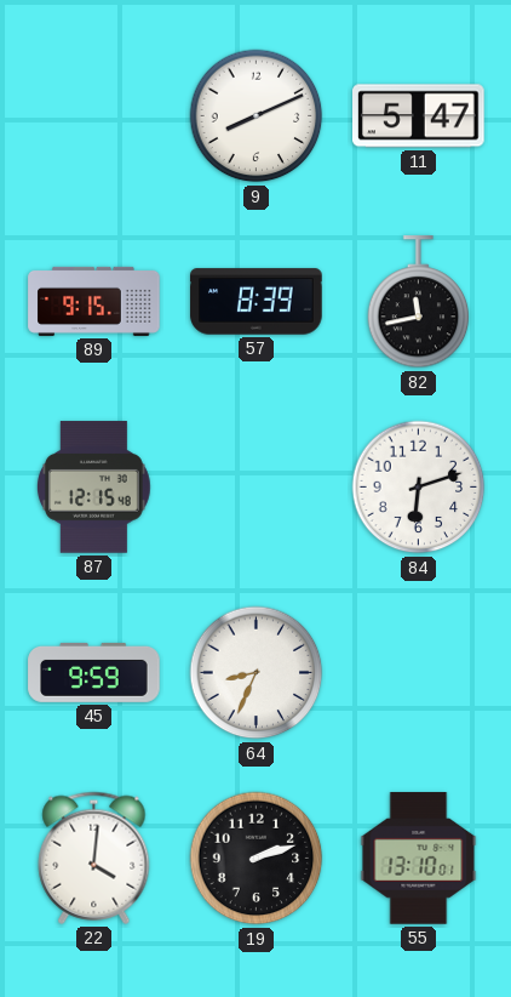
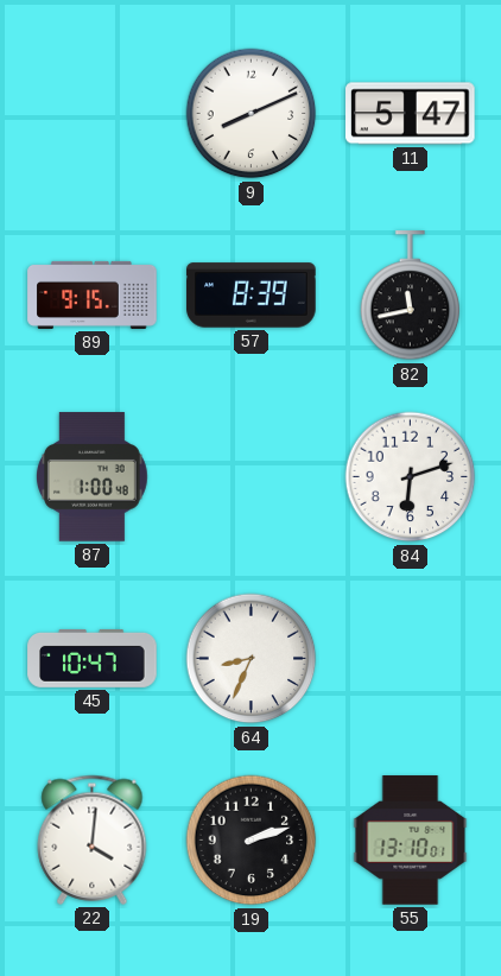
87: 12:15 -> 1:00
45: 9:59 -> 10:47
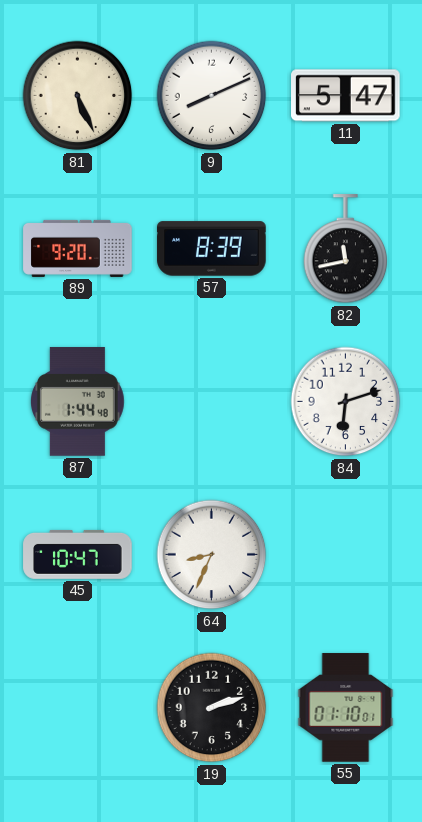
81: none -> 5:26
89: 9:15 -> 9:20
87: 1:00 -> 1:44
22: 4:01 -> none
55: 13:10 -> 01:10
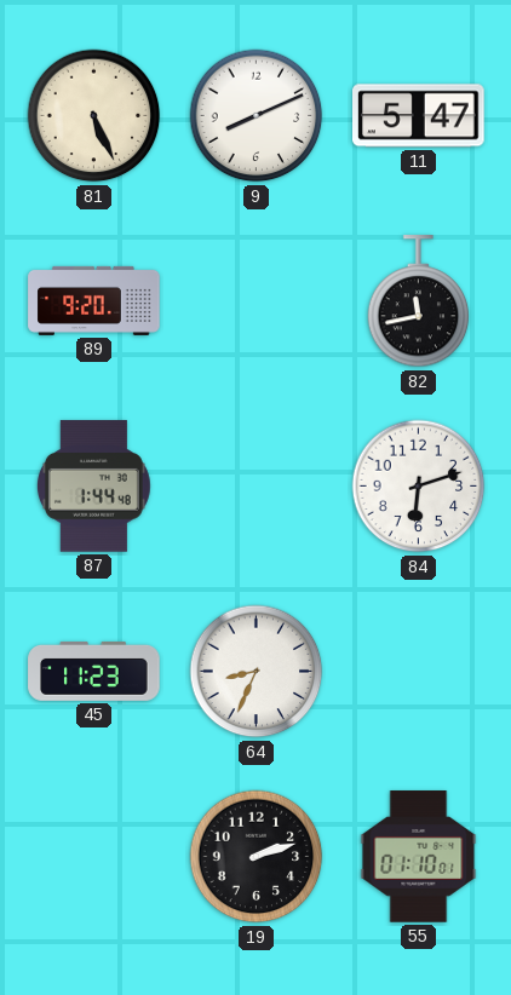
57: 8:39 -> none
45: 10:47 -> 11:23
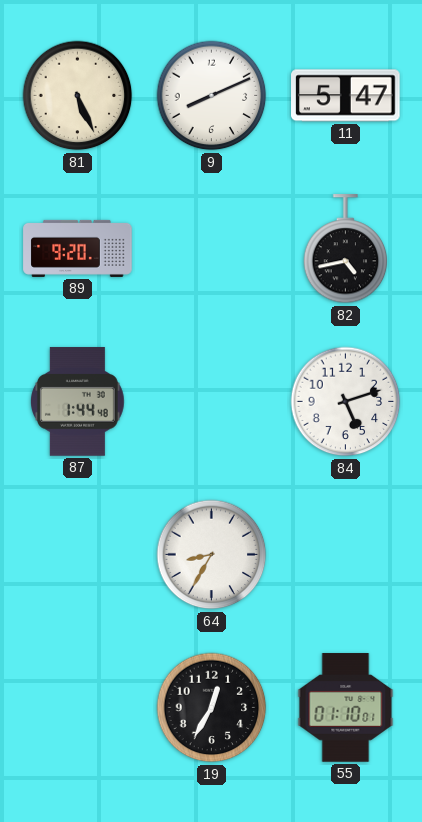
82: 11:43 -> 4:43
84: 6:12 -> 5:12
45: 11:23 -> none
64: 8:34 -> 8:35
19: 2:12 -> 12:35
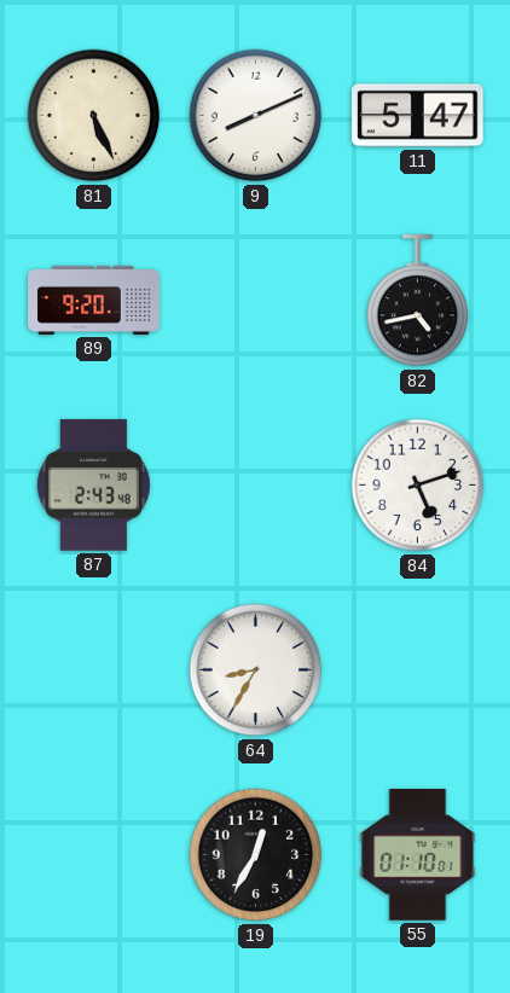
87: 1:44 -> 2:43
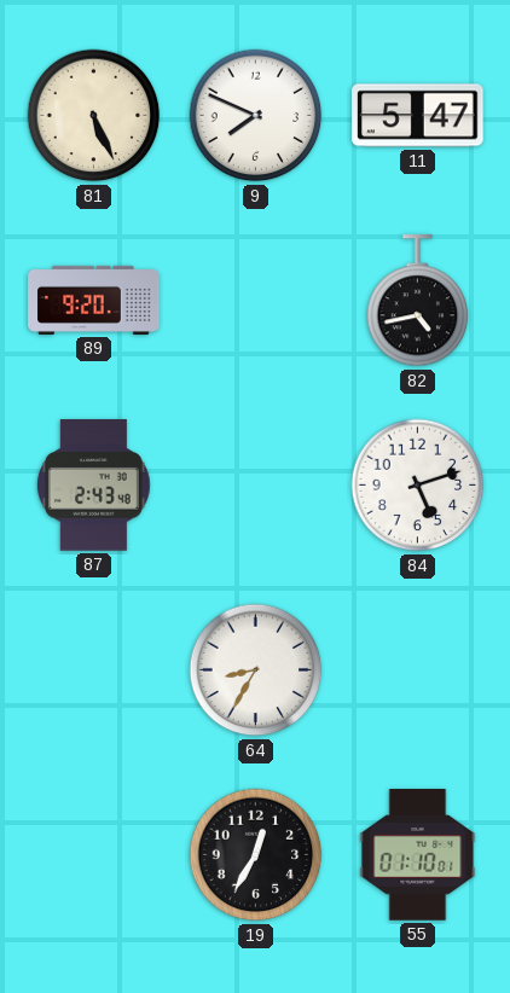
9: 8:11 -> 7:49
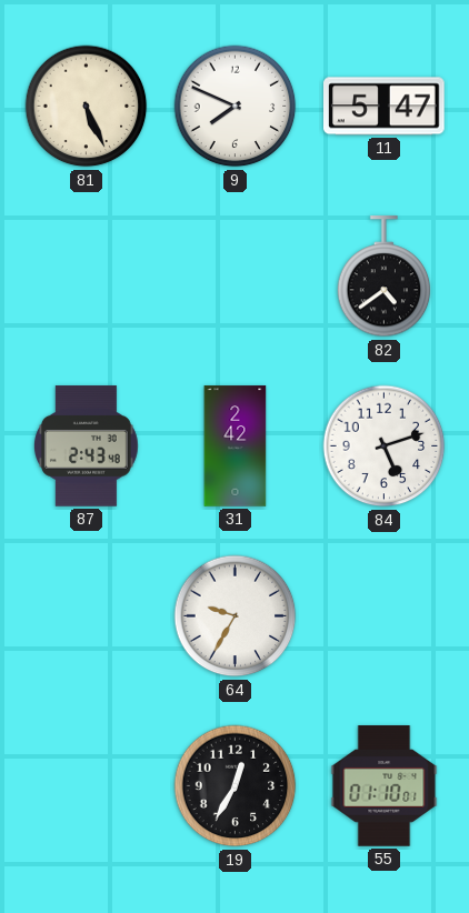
89: 9:20 -> none
82: 4:43 -> 4:39
31: none -> 2:42
64: 8:35 -> 9:35
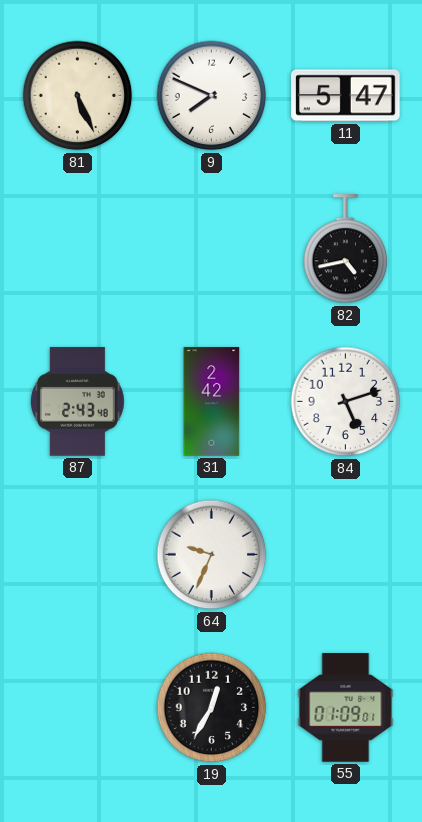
82: 4:39 -> 4:43
64: 9:35 -> 9:34
55: 01:10 -> 01:09
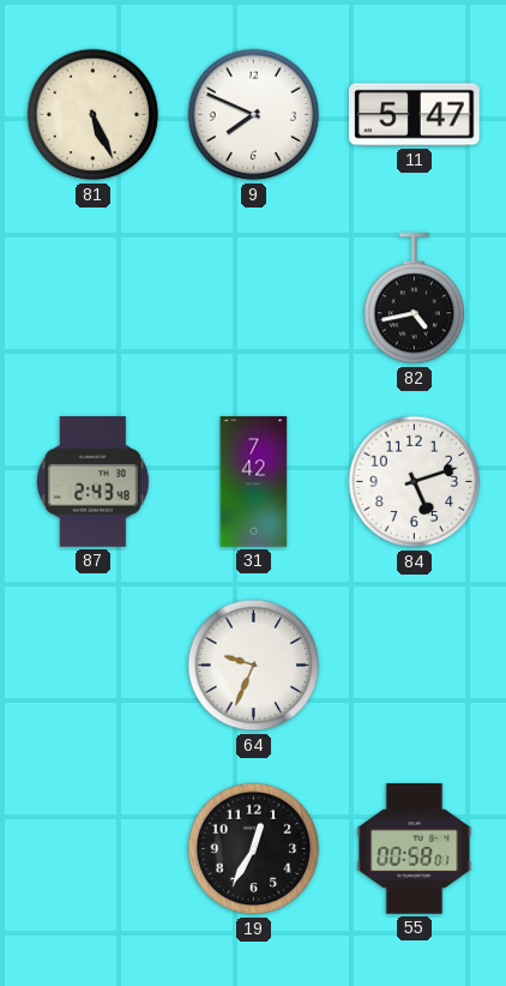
31: 2:42 -> 7:42
55: 01:09 -> 00:58
